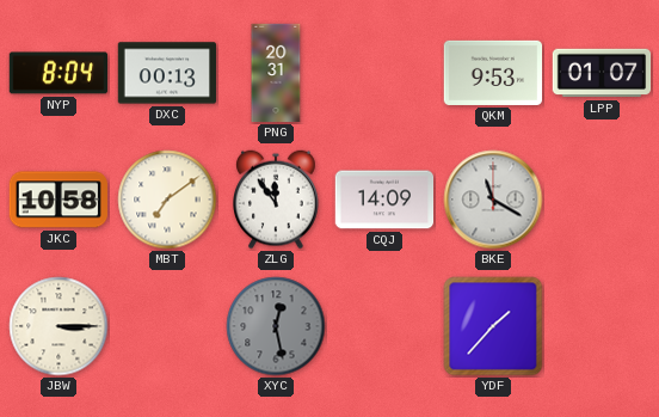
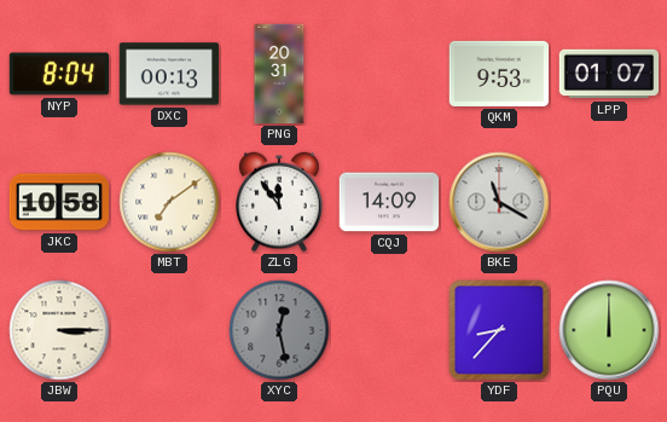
YDF: 1:37 -> 8:37
PQU: none -> 12:00
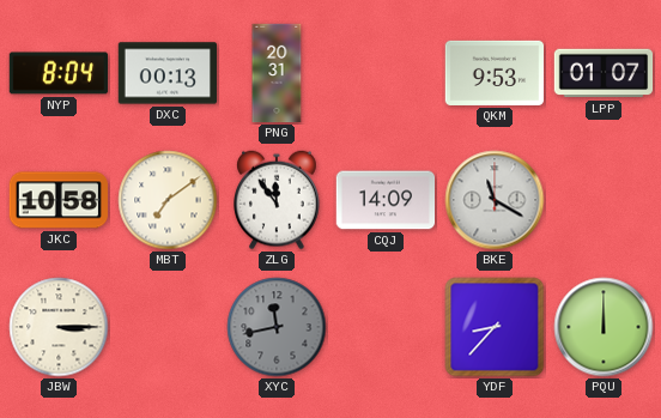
XYC: 12:28 -> 11:43
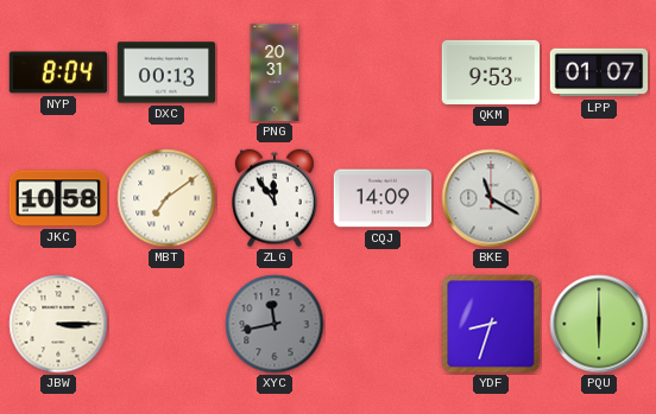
YDF: 8:37 -> 8:33
PQU: 12:00 -> 6:00
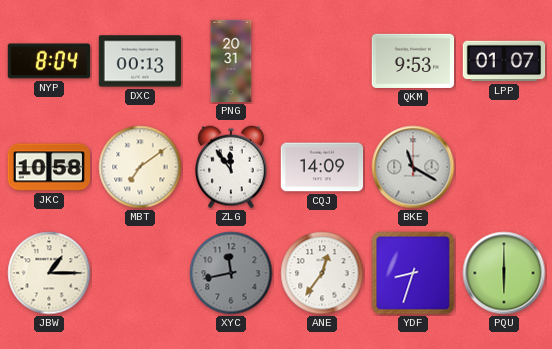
JBW: 3:15 -> 1:15
ANE: none -> 12:36
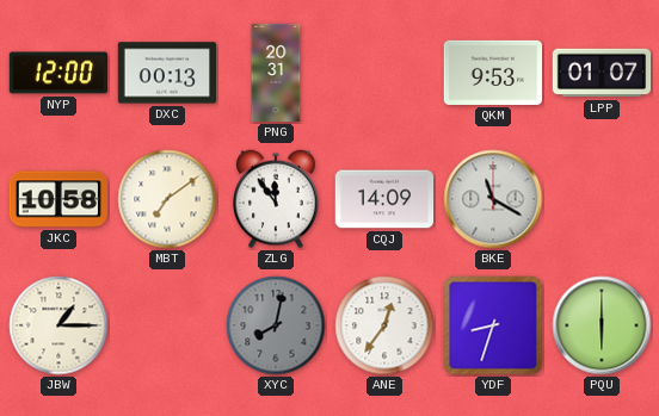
NYP: 8:04 -> 12:00
XYC: 11:43 -> 8:02
